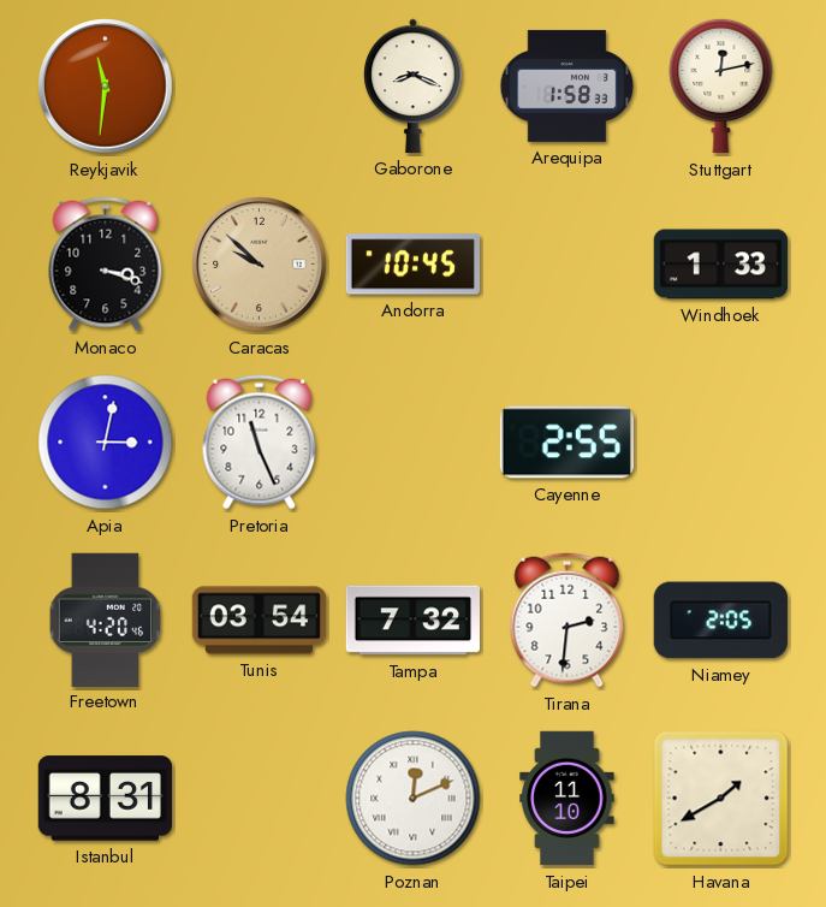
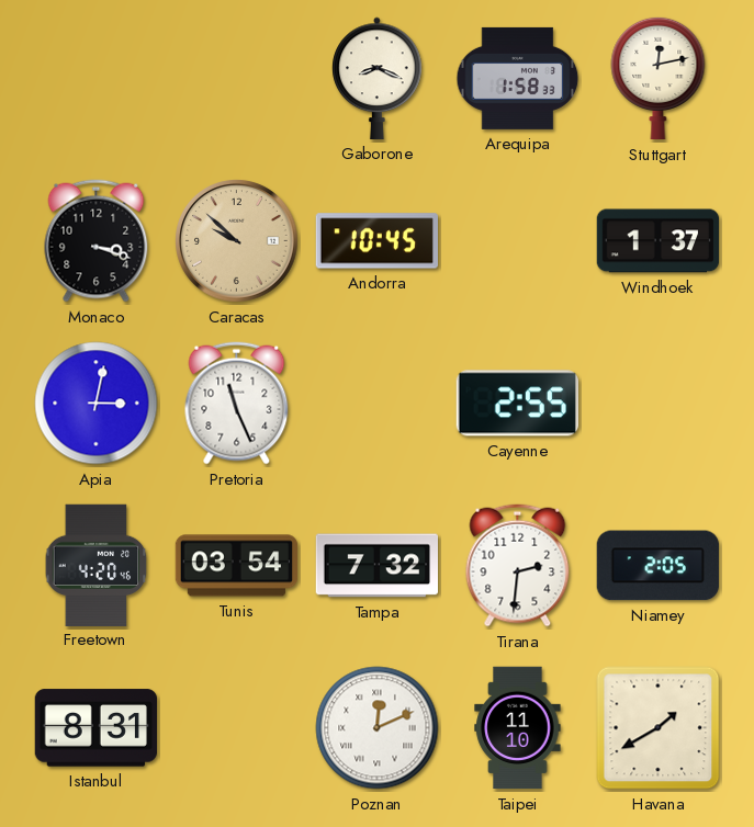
Reykjavik: 11:31 -> none
Windhoek: 1:33 -> 1:37
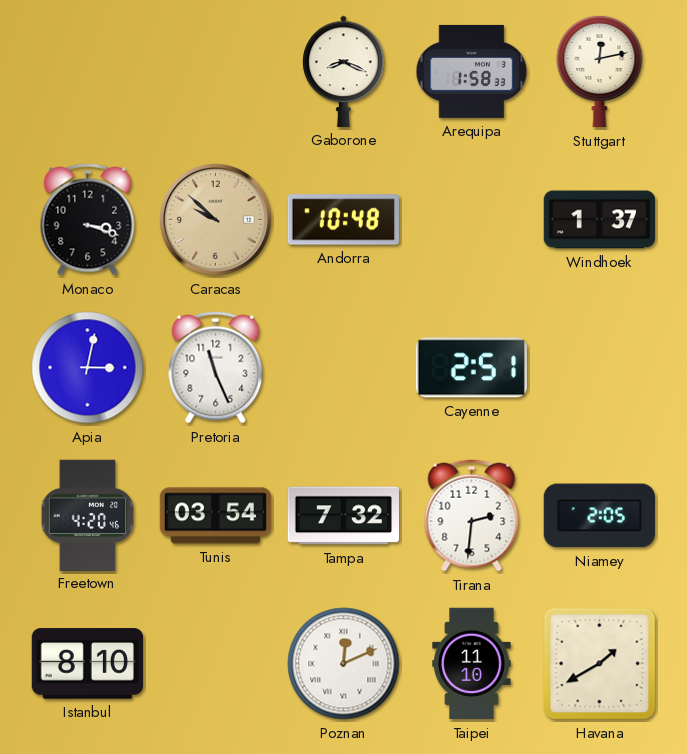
Andorra: 10:45 -> 10:48
Cayenne: 2:55 -> 2:51
Istanbul: 8:31 -> 8:10
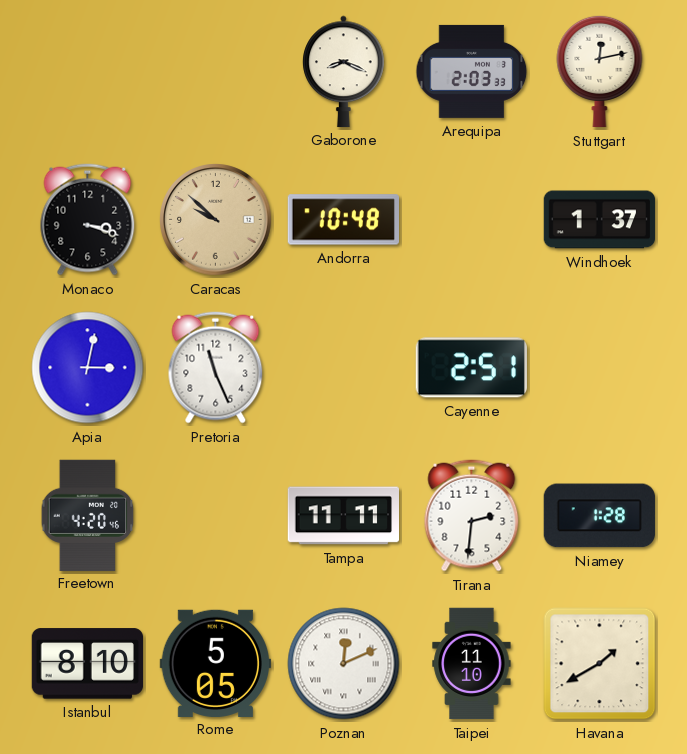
Arequipa: 1:58 -> 2:03
Tunis: 03:54 -> none
Tampa: 7:32 -> 11:11
Niamey: 2:05 -> 1:28
Rome: none -> 5:05
